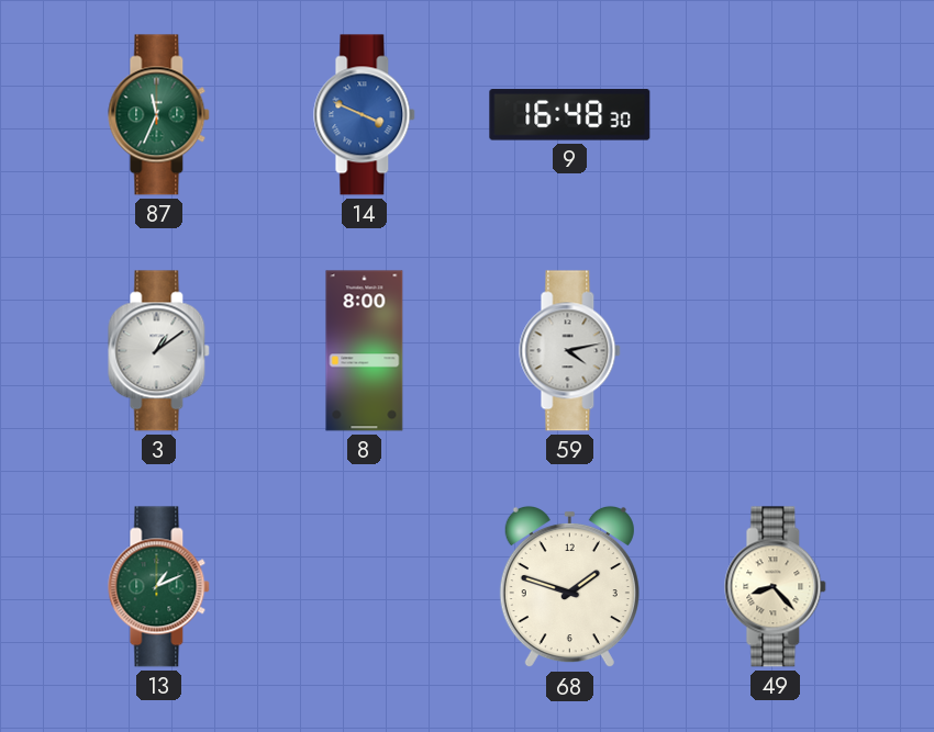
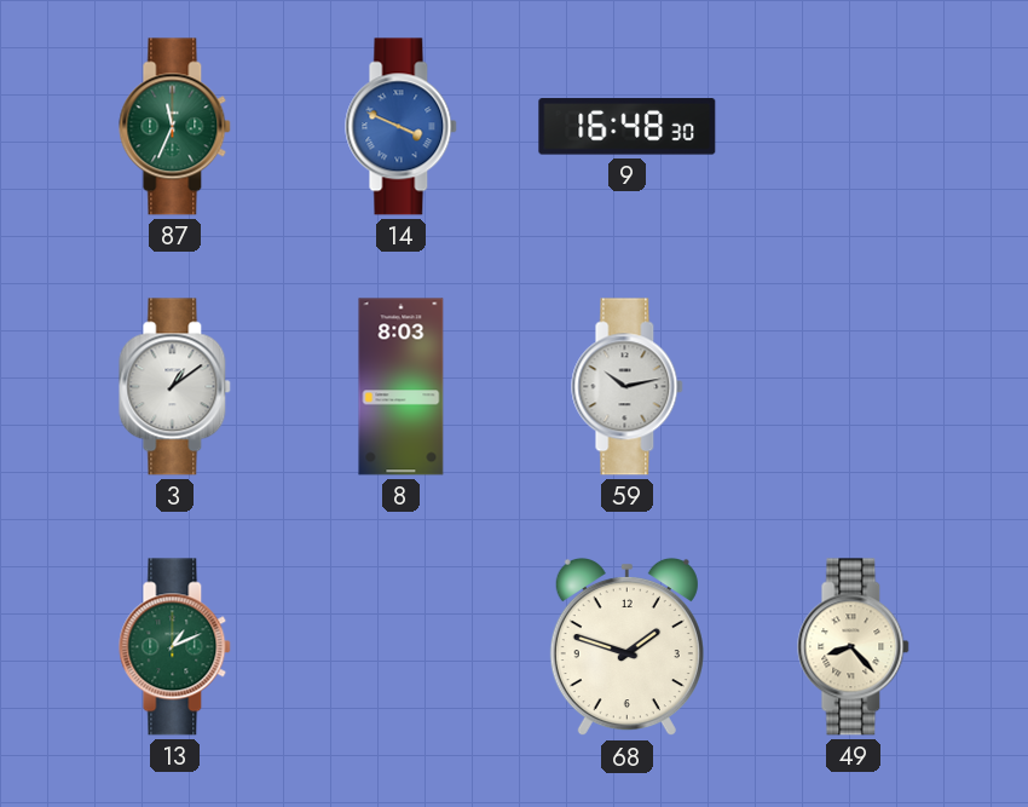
8: 8:00 -> 8:03
59: 4:13 -> 10:13
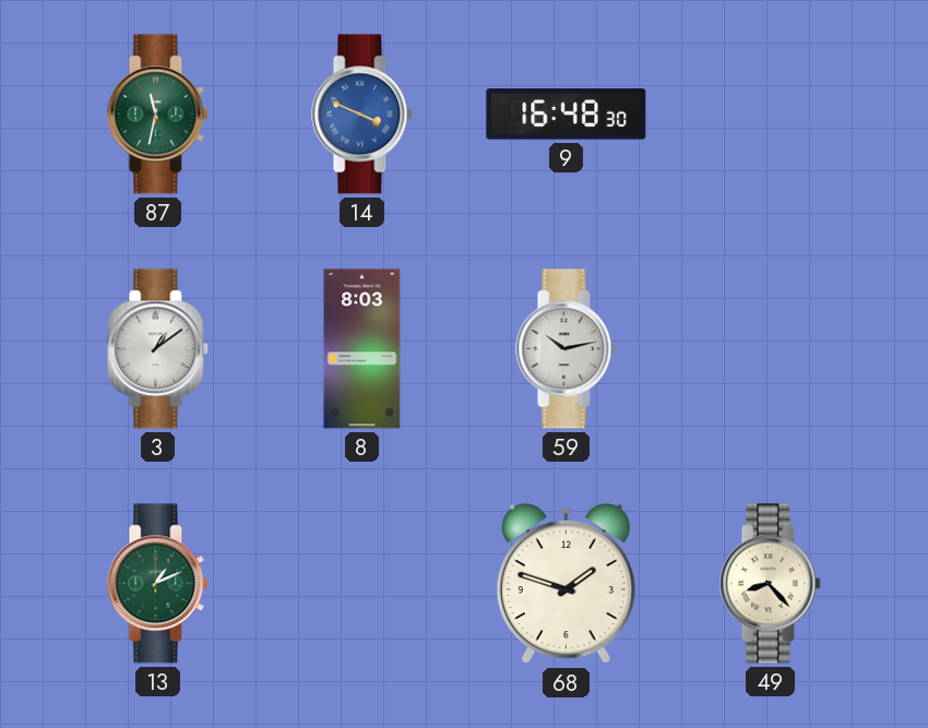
87: 11:34 -> 11:32
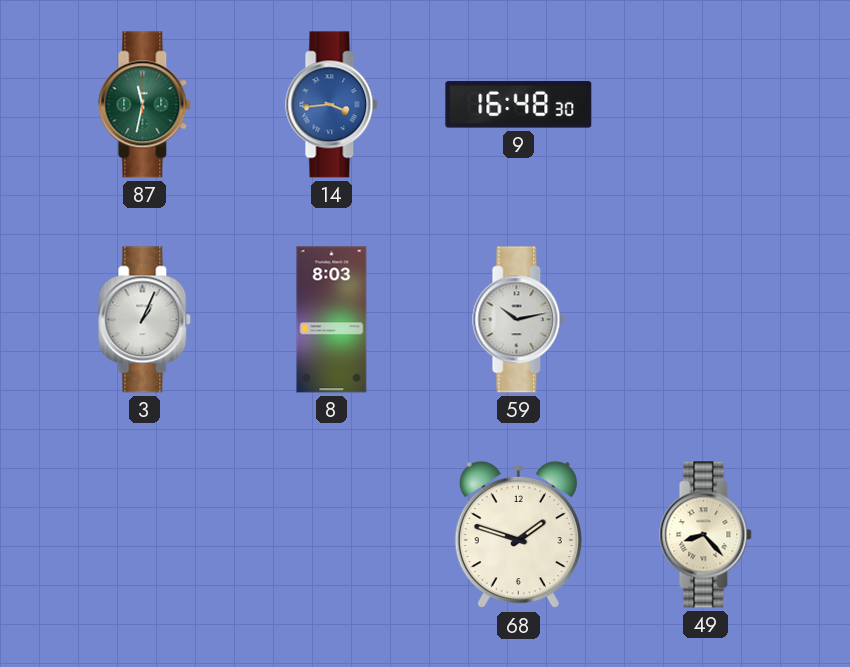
14: 3:49 -> 3:44
3: 1:09 -> 1:04
13: 1:11 -> none
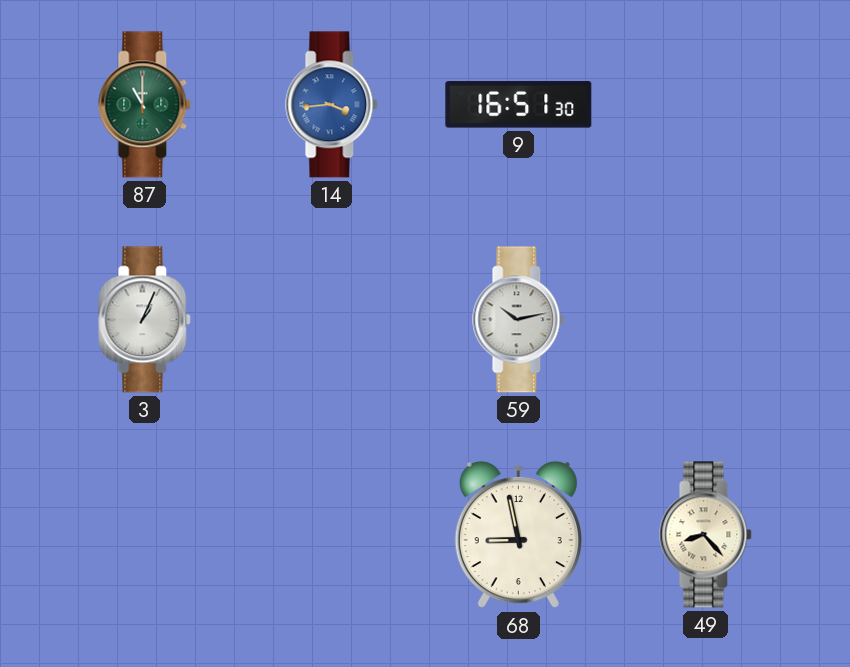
87: 11:32 -> 11:00
9: 16:48 -> 16:51
8: 8:03 -> none
68: 1:48 -> 8:58
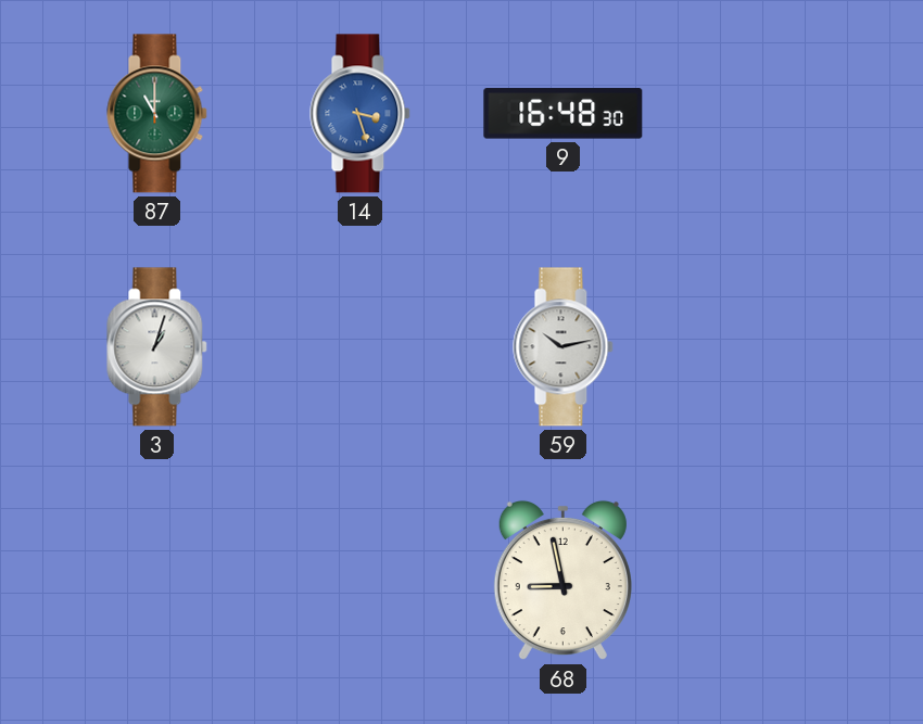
14: 3:44 -> 3:27
9: 16:51 -> 16:48
3: 1:04 -> 1:03
49: 8:23 -> none
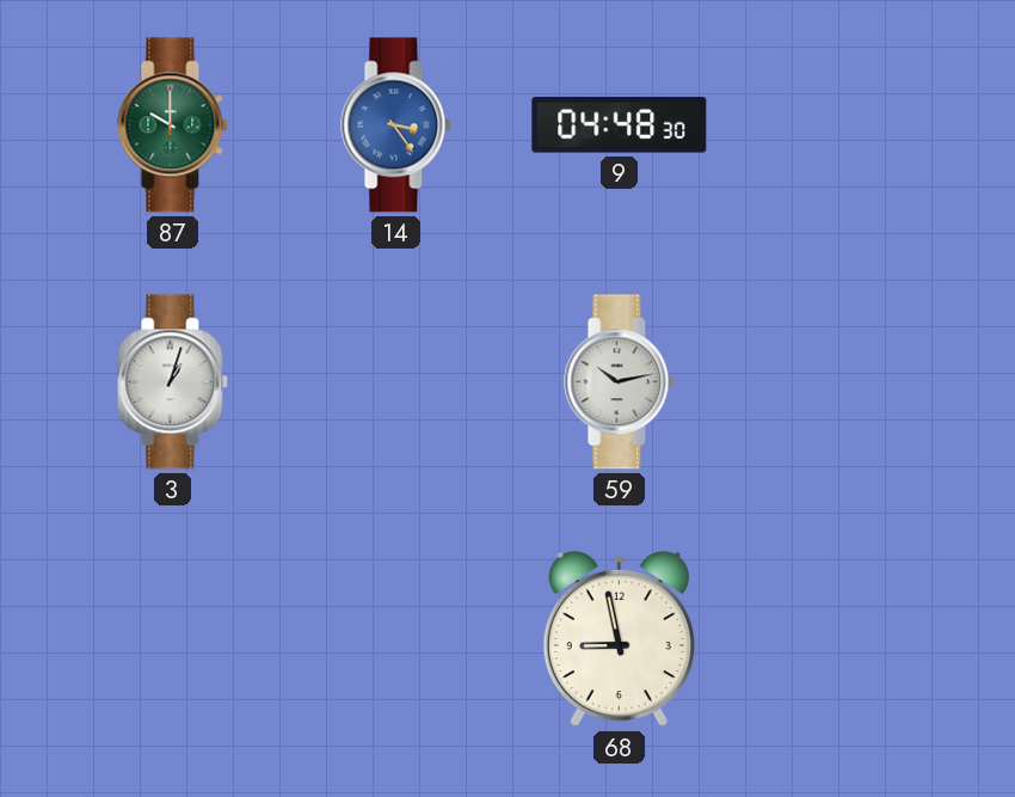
87: 11:00 -> 10:00
14: 3:27 -> 3:24
9: 16:48 -> 04:48
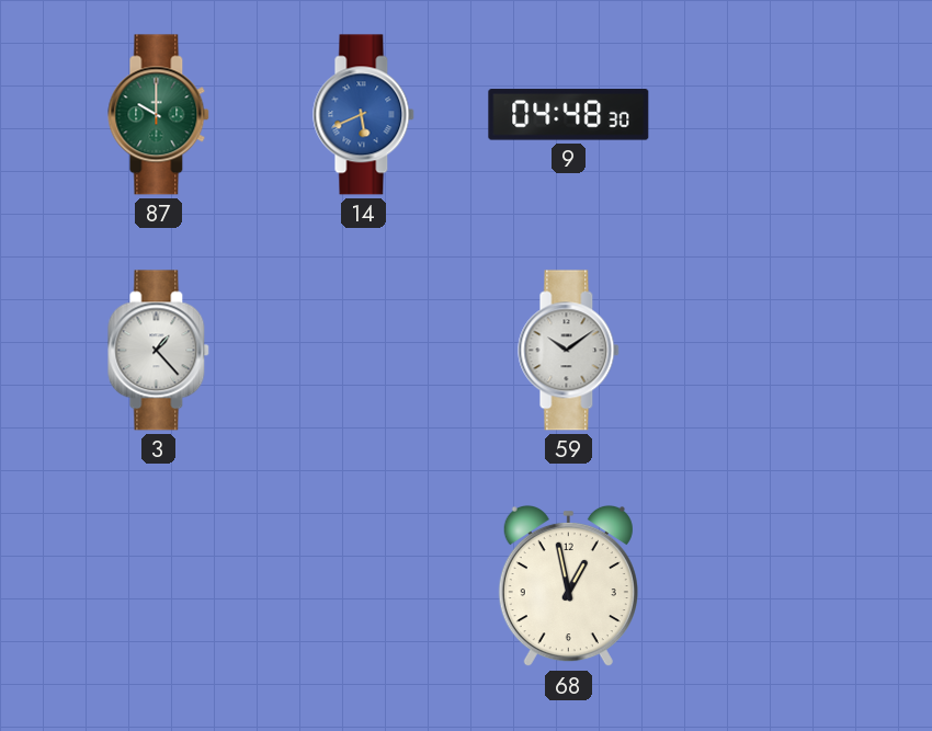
14: 3:24 -> 5:41
3: 1:03 -> 1:23
59: 10:13 -> 10:09
68: 8:58 -> 12:58
